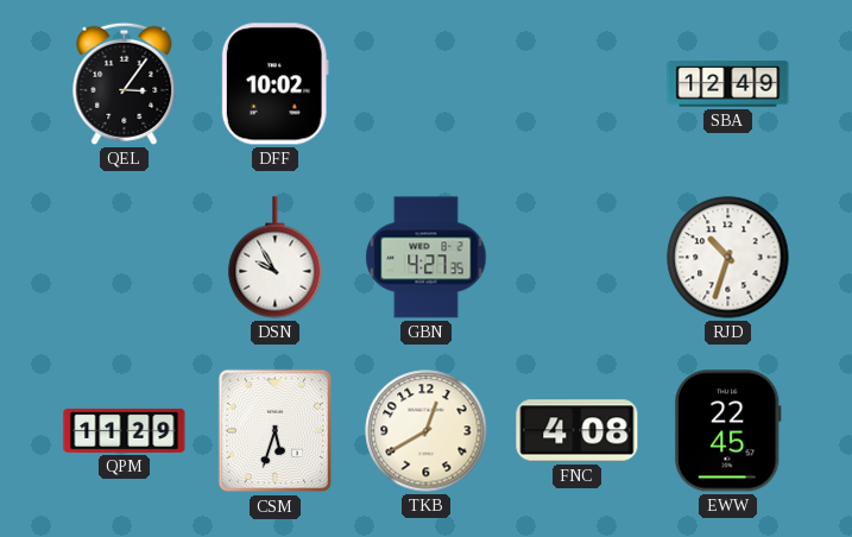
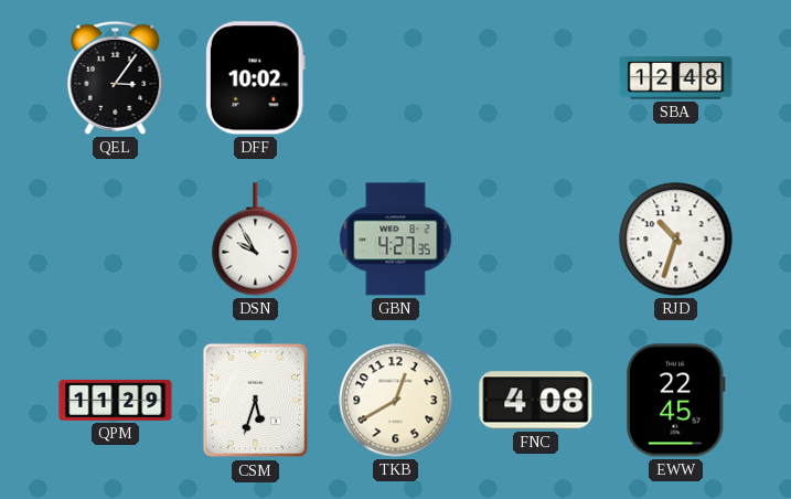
SBA: 12:49 -> 12:48
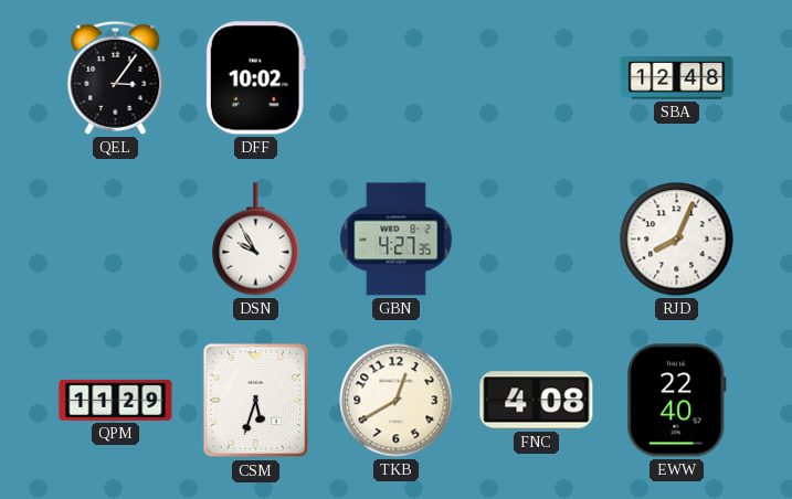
RJD: 10:33 -> 8:04
EWW: 22:45 -> 22:40
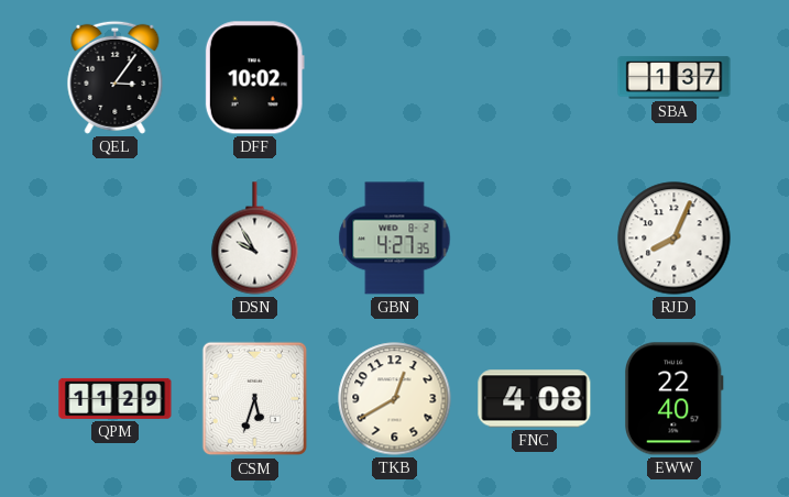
SBA: 12:48 -> 1:37
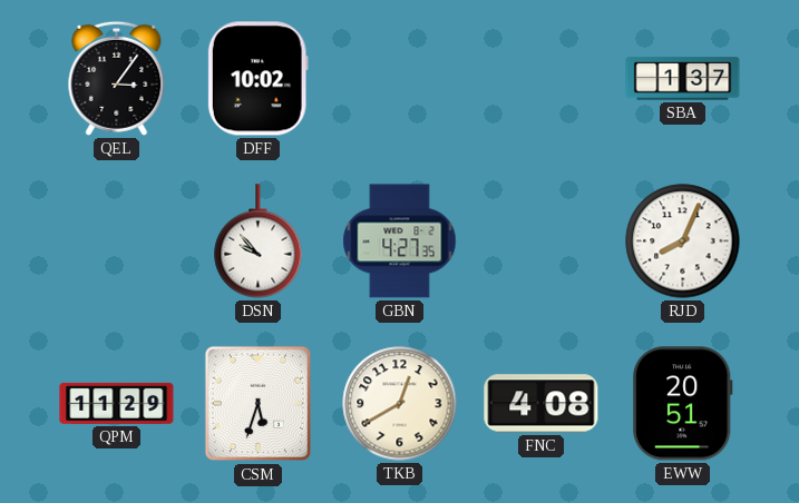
DSN: 9:55 -> 9:53
EWW: 22:40 -> 20:51
